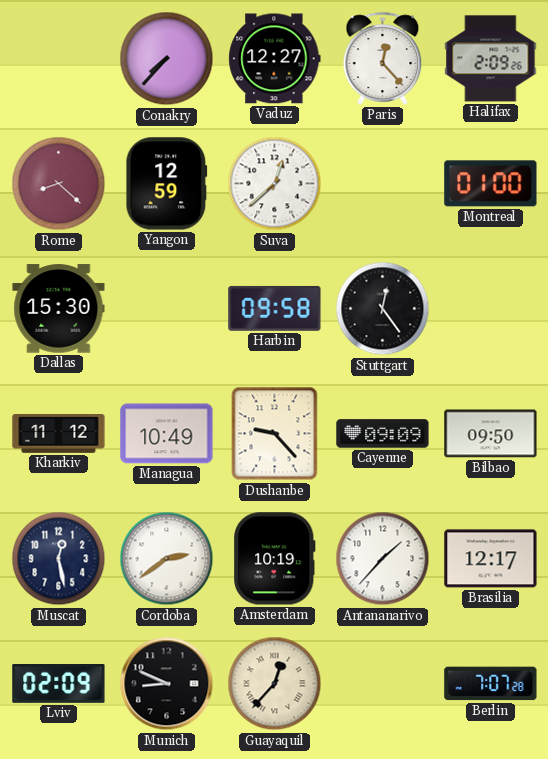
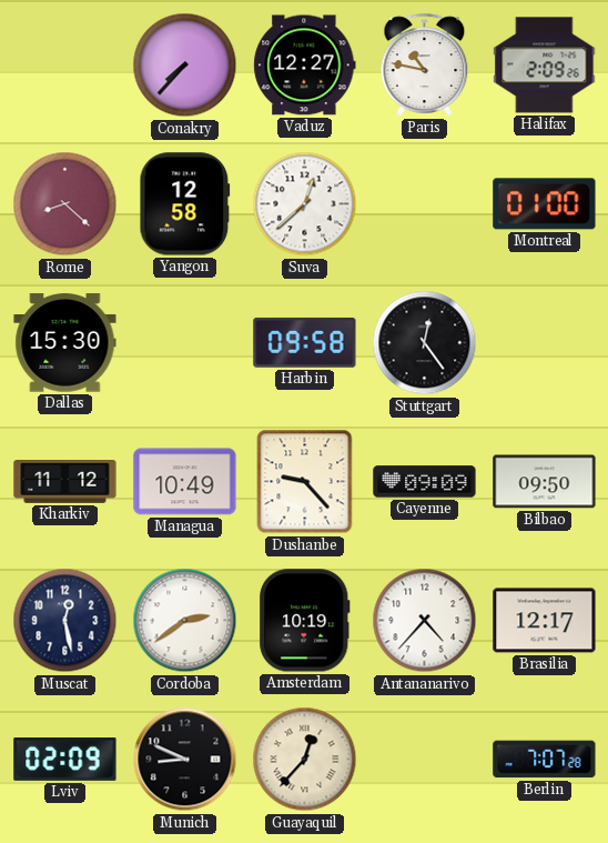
Paris: 12:23 -> 10:47
Yangon: 12:59 -> 12:58
Antananarivo: 1:37 -> 4:37
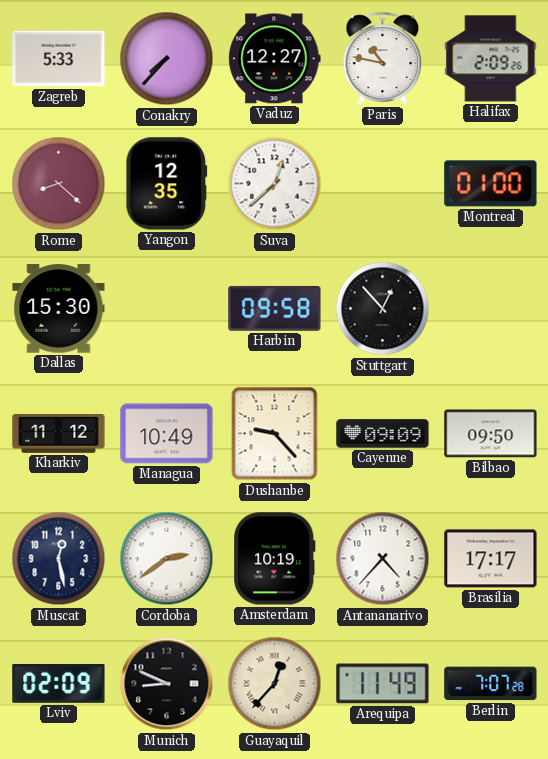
Zagreb: none -> 5:33
Yangon: 12:58 -> 12:35
Stuttgart: 12:24 -> 12:53
Brasilia: 12:17 -> 17:17
Arequipa: none -> 11:49
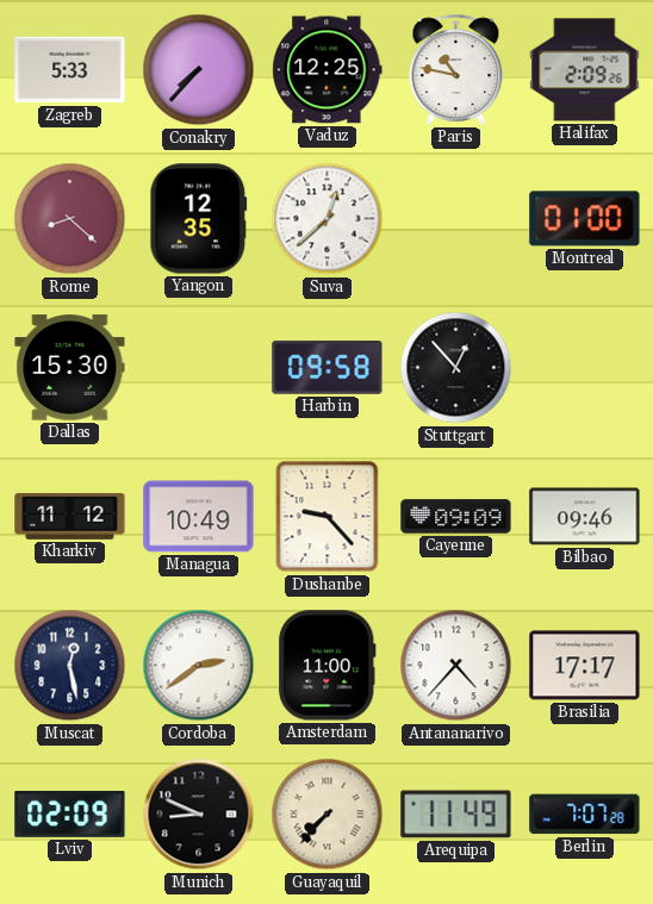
Vaduz: 12:27 -> 12:25
Bilbao: 09:50 -> 09:46
Amsterdam: 10:19 -> 11:00
Guayaquil: 12:37 -> 7:37
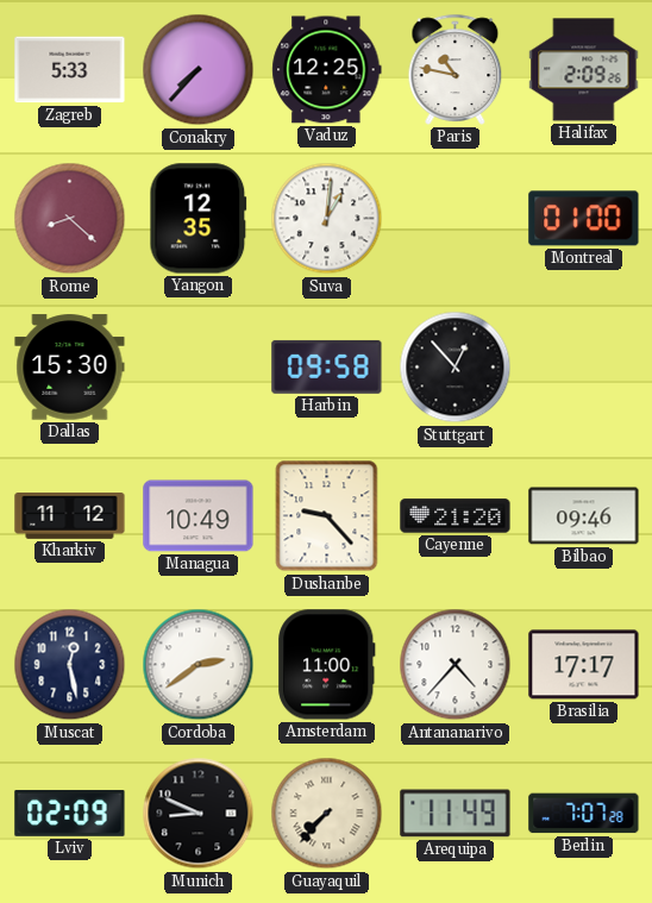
Suva: 12:38 -> 1:01
Cayenne: 09:09 -> 21:20
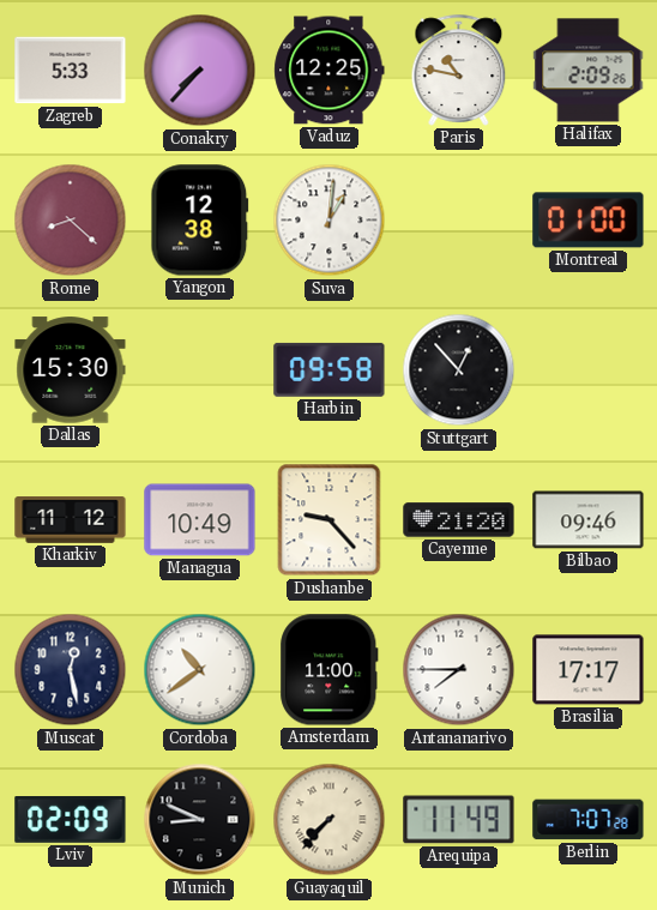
Yangon: 12:35 -> 12:38
Cordoba: 2:39 -> 10:39
Antananarivo: 4:37 -> 7:45
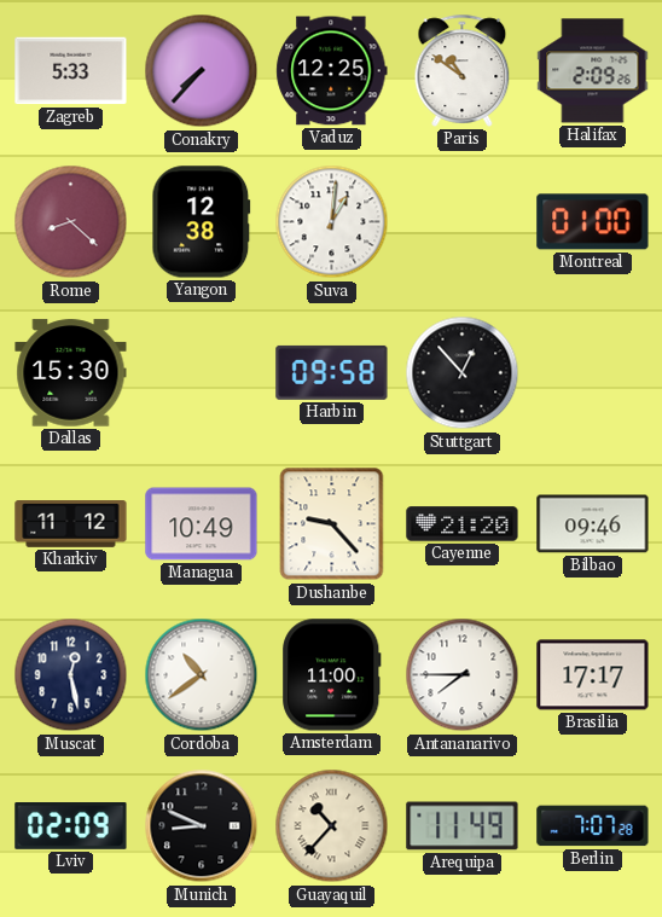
Paris: 10:47 -> 10:51
Guayaquil: 7:37 -> 10:37
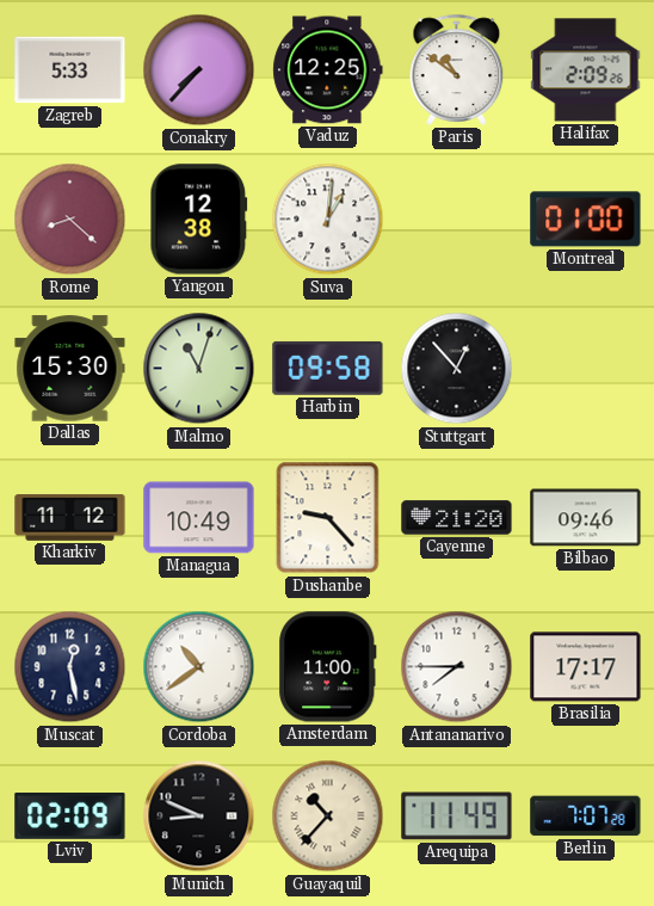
Malmo: none -> 11:03
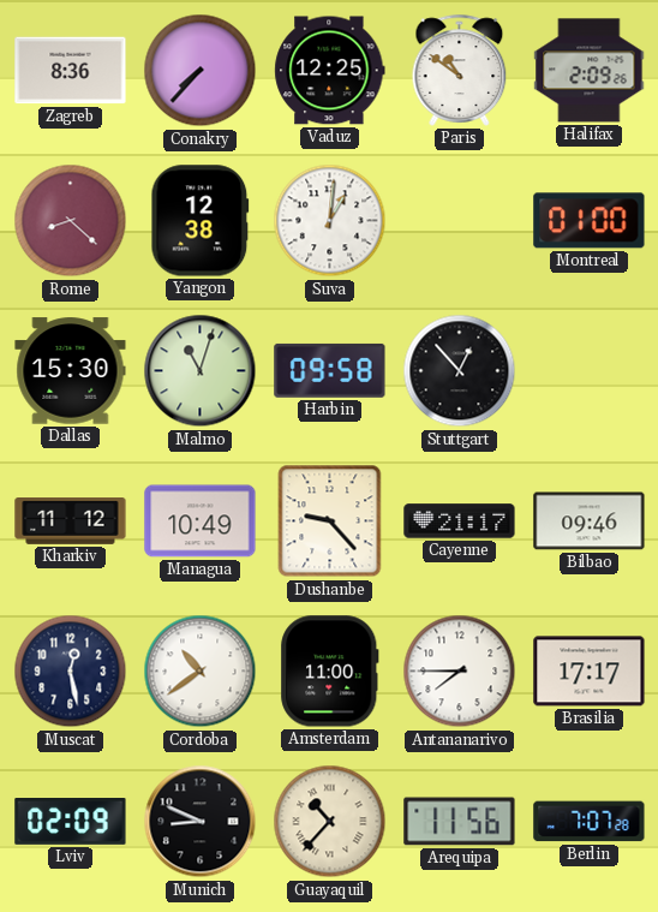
Zagreb: 5:33 -> 8:36
Cayenne: 21:20 -> 21:17
Arequipa: 11:49 -> 11:56
